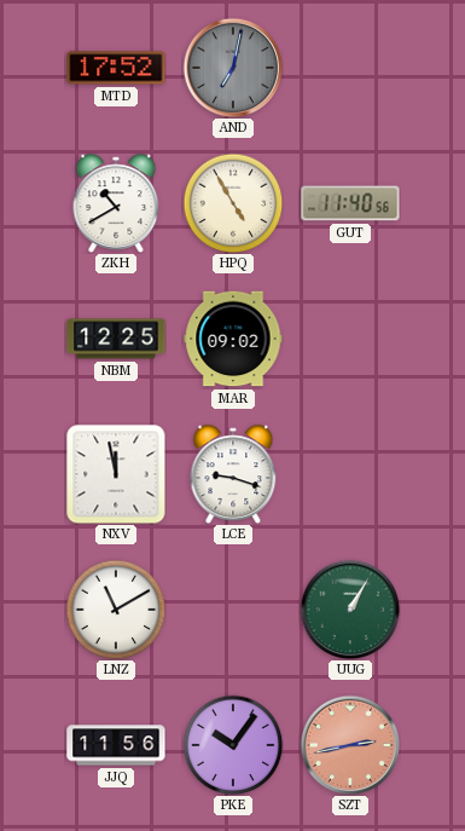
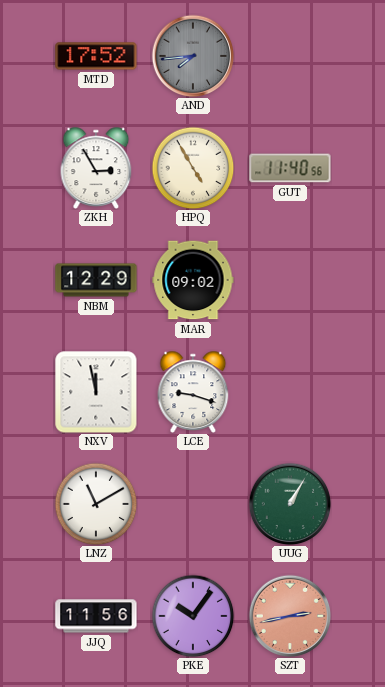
AND: 7:02 -> 7:44
ZKH: 10:40 -> 2:55
NBM: 12:25 -> 12:29
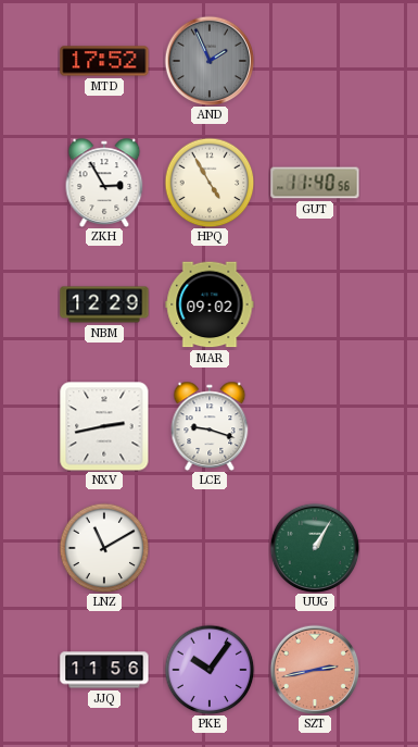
AND: 7:44 -> 1:56
NXV: 11:58 -> 2:43
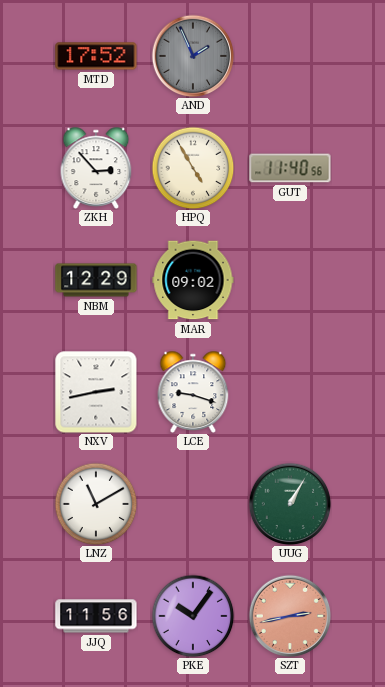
ZKH: 2:55 -> 2:53
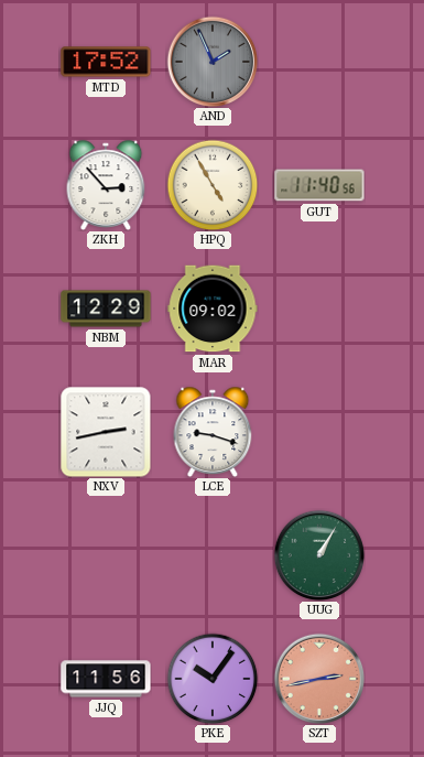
LNZ: 11:10 -> none
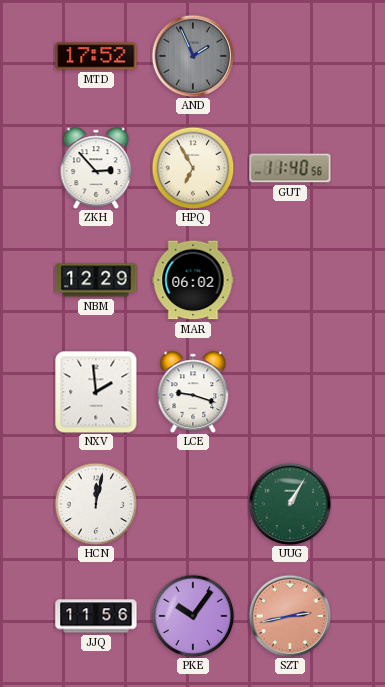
HPQ: 4:55 -> 6:55
MAR: 09:02 -> 06:02
NXV: 2:43 -> 1:59
HCN: none -> 12:02
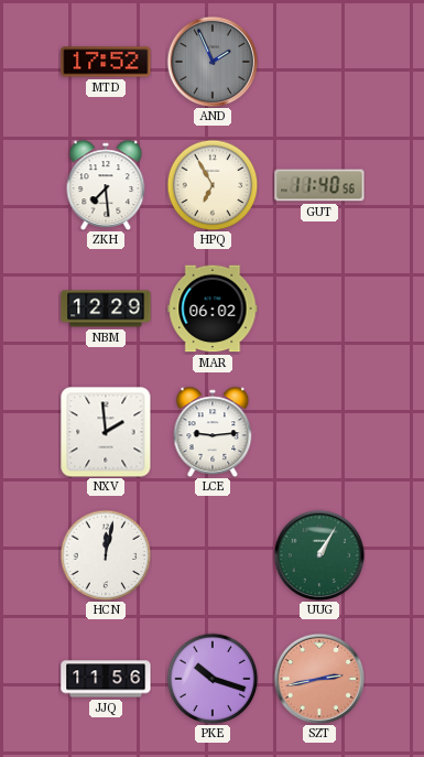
ZKH: 2:53 -> 7:29
LCE: 9:18 -> 9:14
PKE: 10:06 -> 10:18
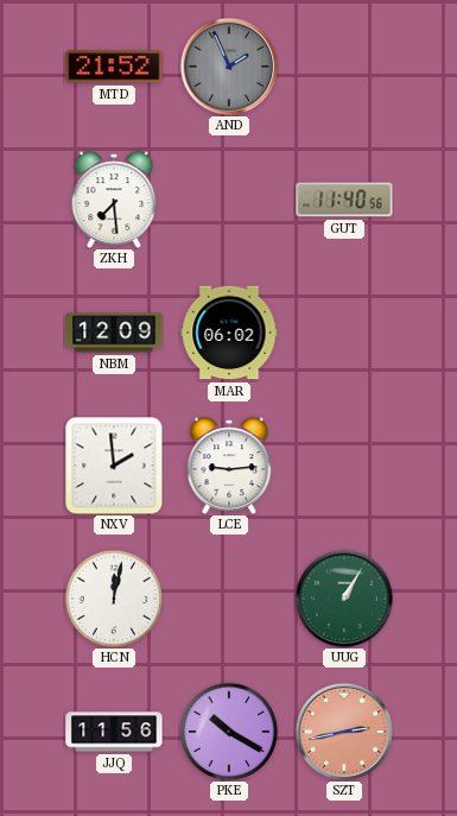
MTD: 17:52 -> 21:52
HPQ: 6:55 -> none
NBM: 12:29 -> 12:09
PKE: 10:18 -> 10:20
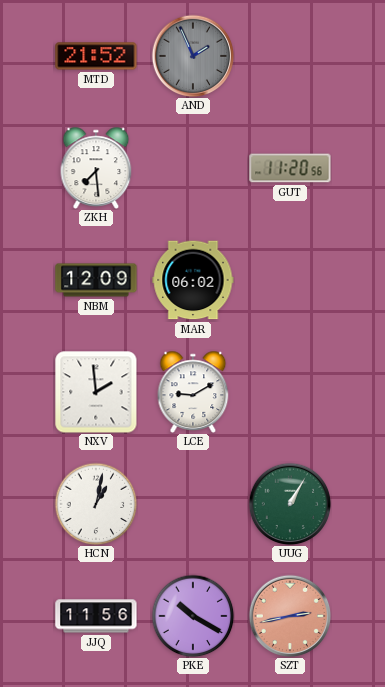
GUT: 11:40 -> 11:20
LCE: 9:14 -> 9:10
HCN: 12:02 -> 1:02
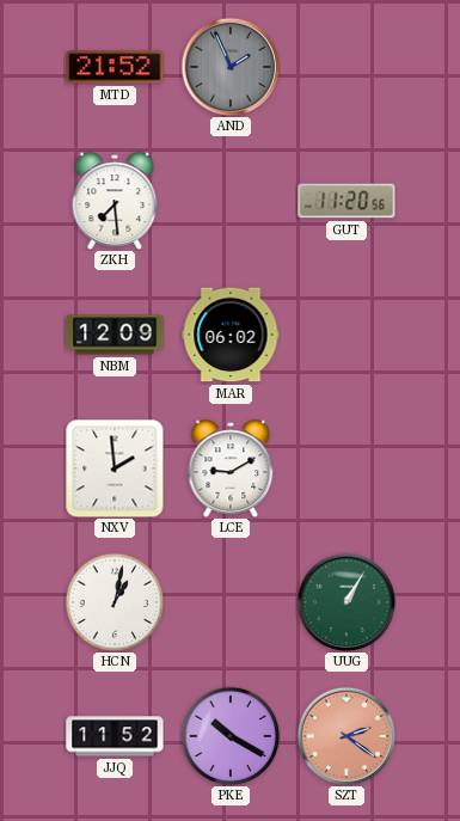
JJQ: 11:56 -> 11:52
SZT: 2:43 -> 2:21
